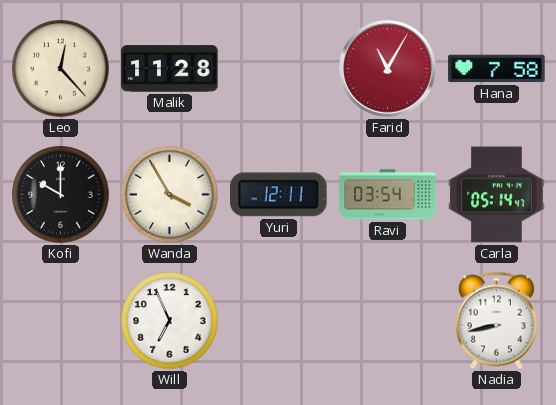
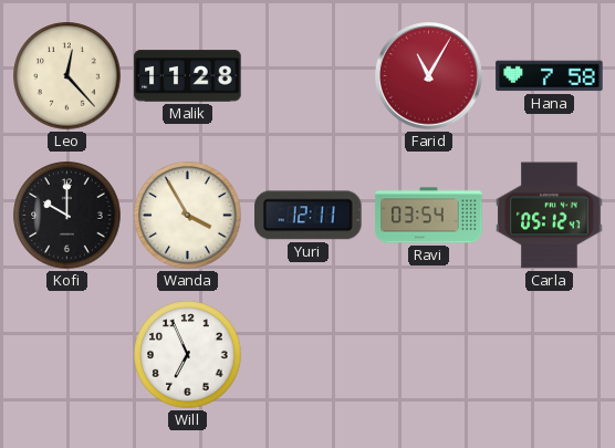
Carla: 05:14 -> 05:12
Nadia: 8:43 -> none
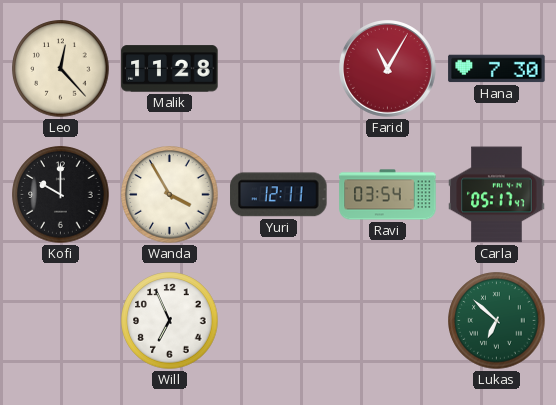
Hana: 7:58 -> 7:30
Carla: 05:12 -> 05:17
Lukas: none -> 6:52
